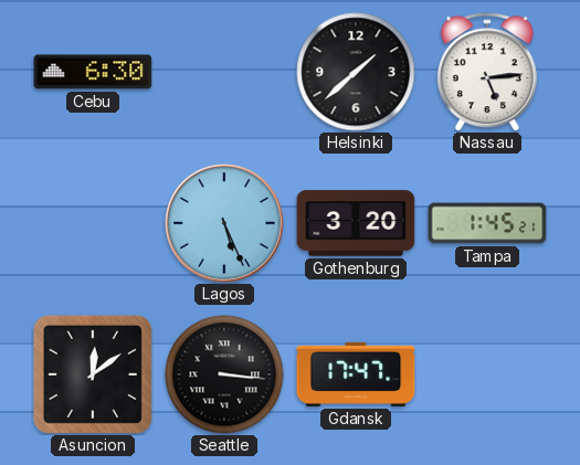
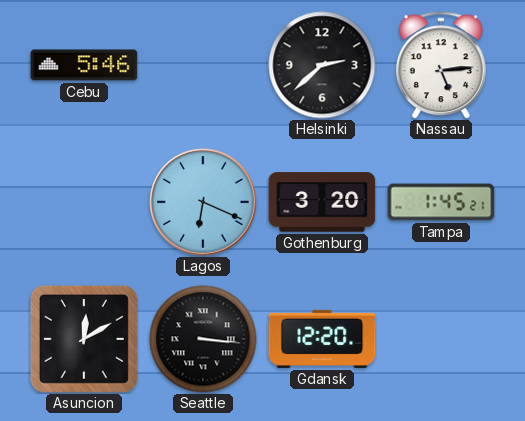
Cebu: 6:30 -> 5:46
Helsinki: 1:38 -> 2:38
Lagos: 5:26 -> 6:19
Asuncion: 12:09 -> 12:10
Gdansk: 17:47 -> 12:20
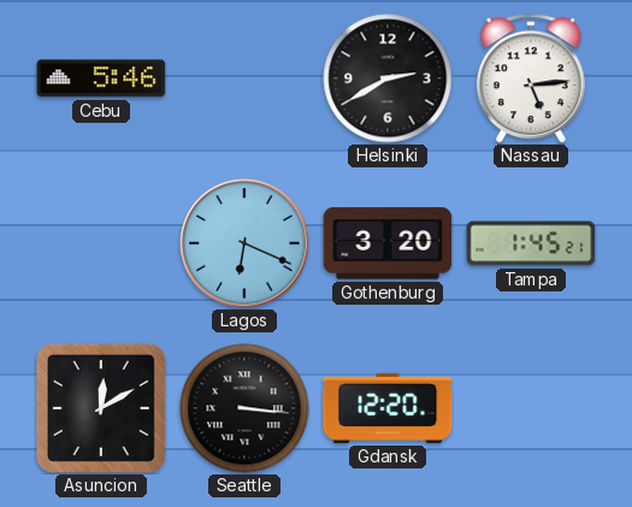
Helsinki: 2:38 -> 2:40
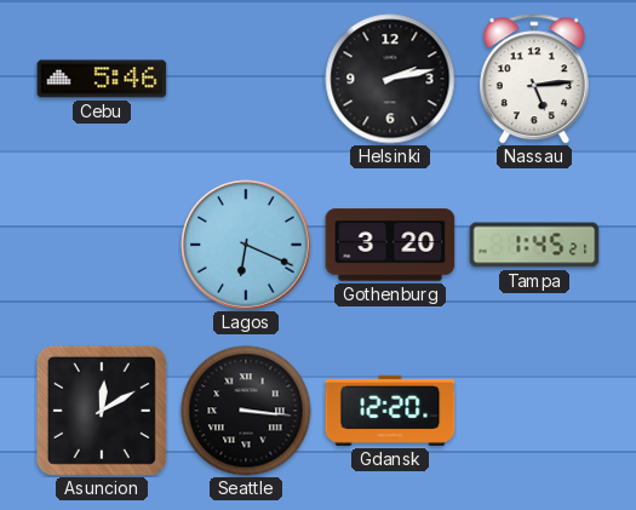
Helsinki: 2:40 -> 2:13
